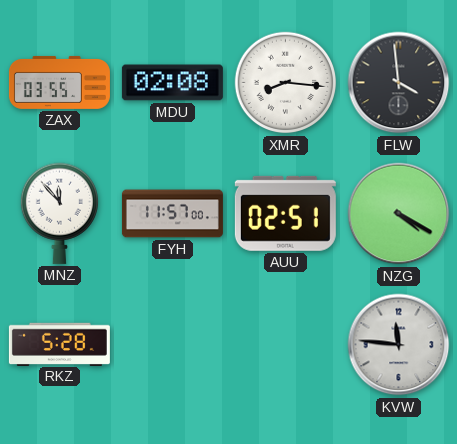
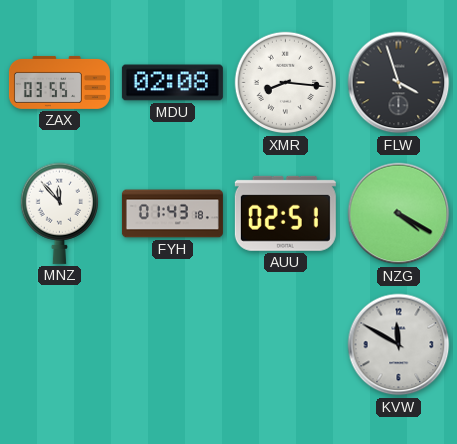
FLW: 3:59 -> 3:57
FYH: 11:57 -> 01:43
RKZ: 5:28 -> none
KVW: 11:46 -> 11:50
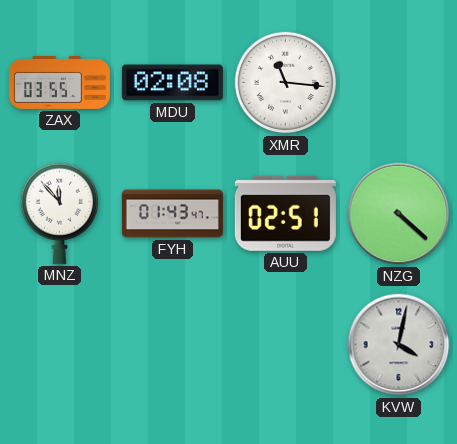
XMR: 8:16 -> 11:16
FLW: 3:57 -> none
FYH: 01:43:18 -> 01:43:47
NZG: 4:20 -> 4:22
KVW: 11:50 -> 4:02
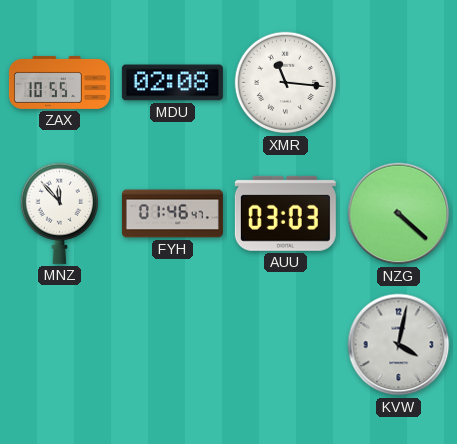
ZAX: 03:55 -> 10:55
FYH: 01:43 -> 01:46
AUU: 02:51 -> 03:03
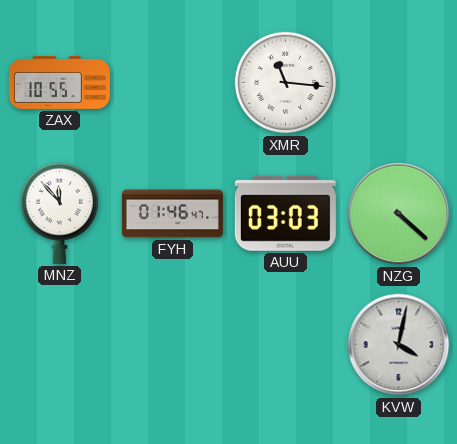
MDU: 02:08 -> none
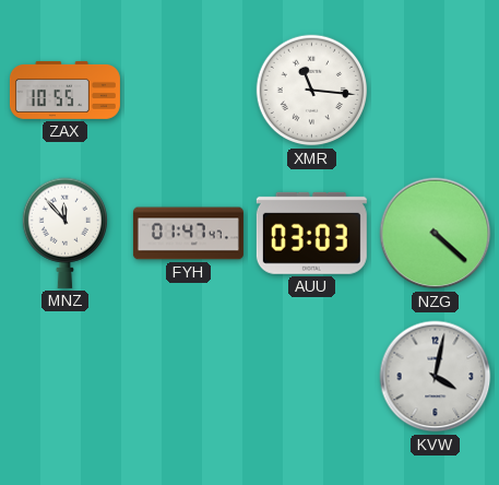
FYH: 01:46 -> 01:47
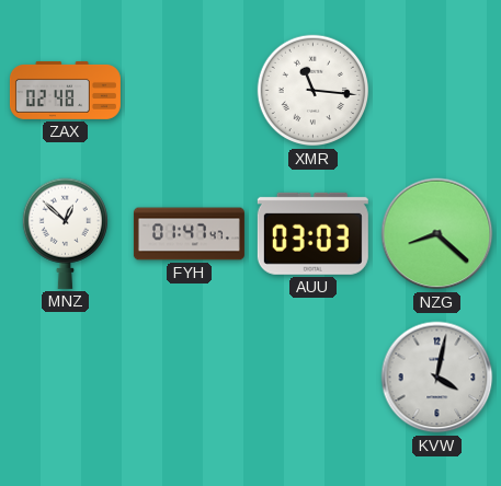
ZAX: 10:55 -> 02:48
MNZ: 11:53 -> 12:52
NZG: 4:22 -> 8:22
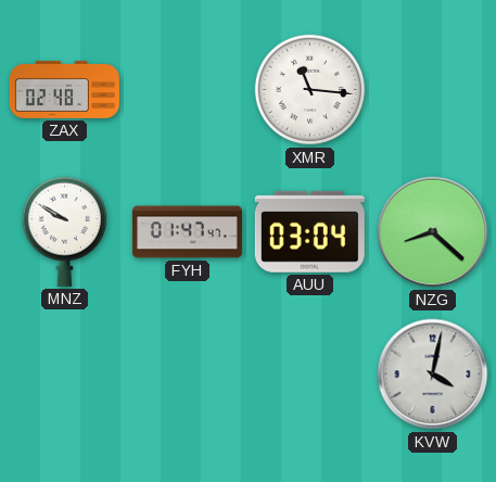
MNZ: 12:52 -> 9:50
AUU: 03:03 -> 03:04
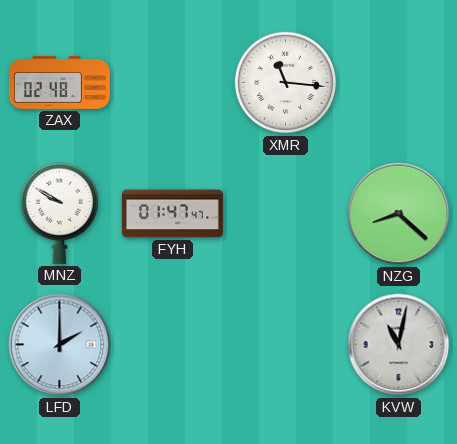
AUU: 03:04 -> none
LFD: none -> 2:00
KVW: 4:02 -> 11:02
